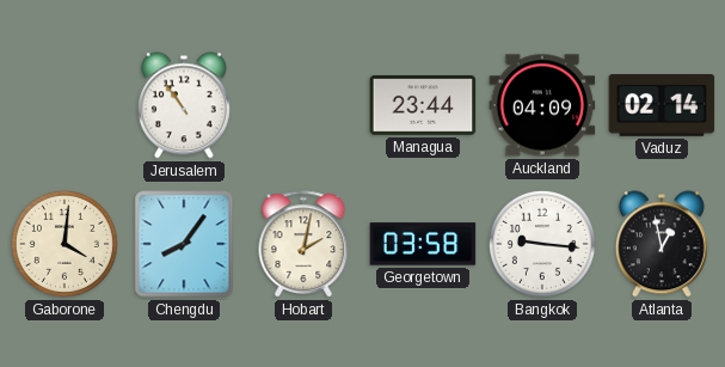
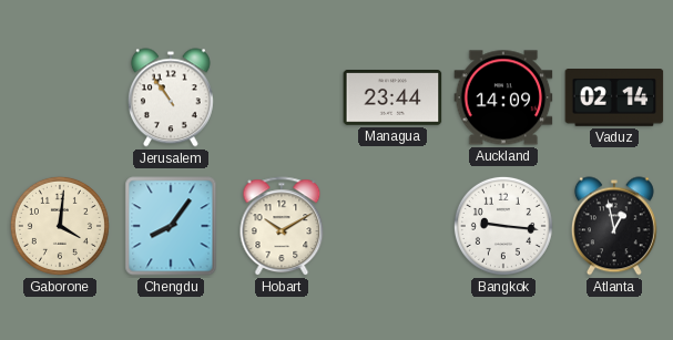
Auckland: 04:09 -> 14:09
Hobart: 2:02 -> 10:10
Georgetown: 03:58 -> none
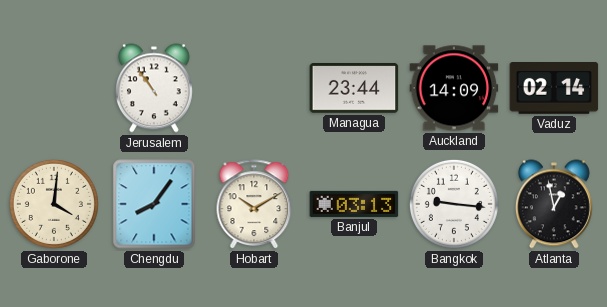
Banjul: none -> 03:13
